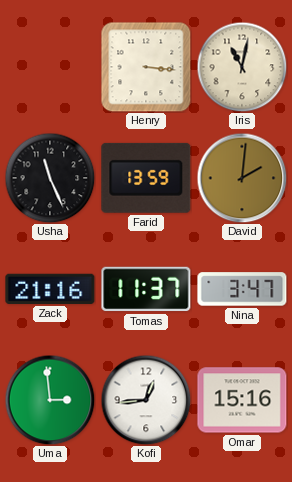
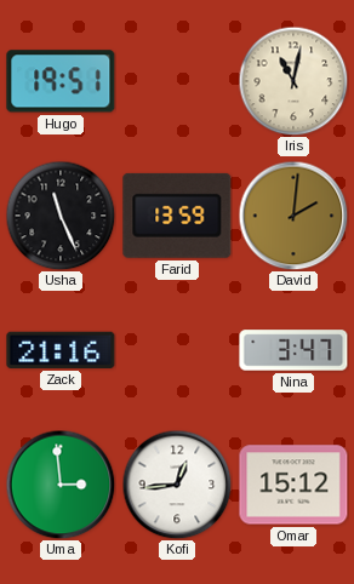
Hugo: none -> 19:51
Henry: 3:16 -> none
Tomas: 11:37 -> none
Omar: 15:16 -> 15:12
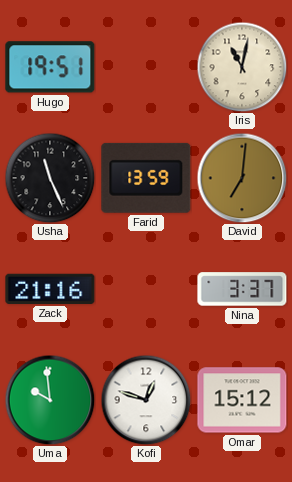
David: 2:01 -> 7:01
Nina: 3:47 -> 3:37
Uma: 2:59 -> 9:59
Kofi: 12:44 -> 12:48
